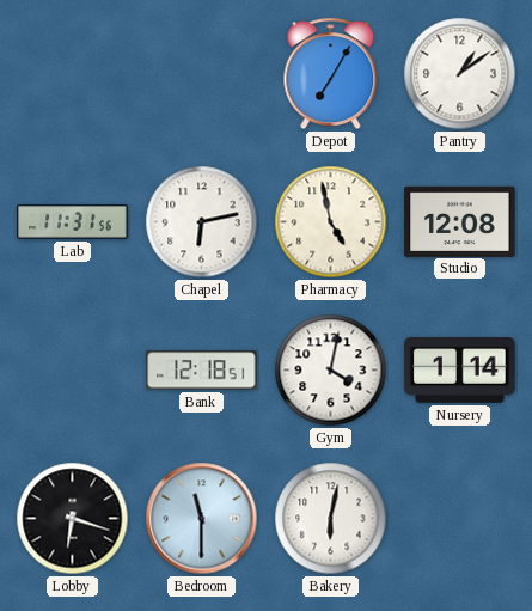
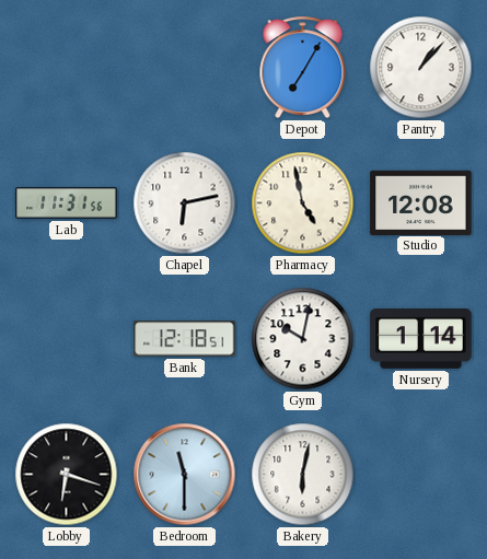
Pantry: 1:09 -> 1:07
Gym: 4:02 -> 10:02
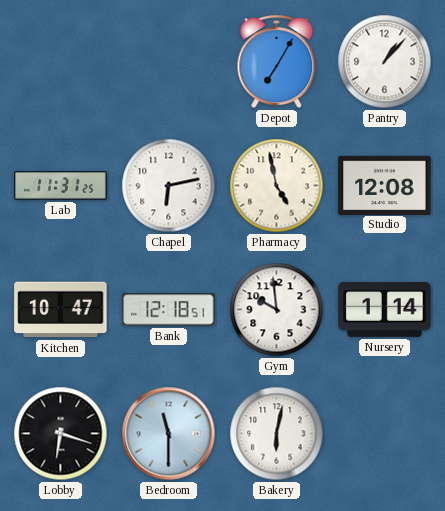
Lab: 11:31:56 -> 11:31:25
Kitchen: none -> 10:47
Gym: 10:02 -> 9:59
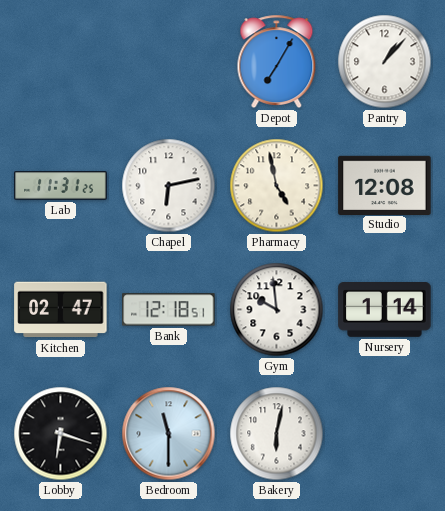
Kitchen: 10:47 -> 02:47
